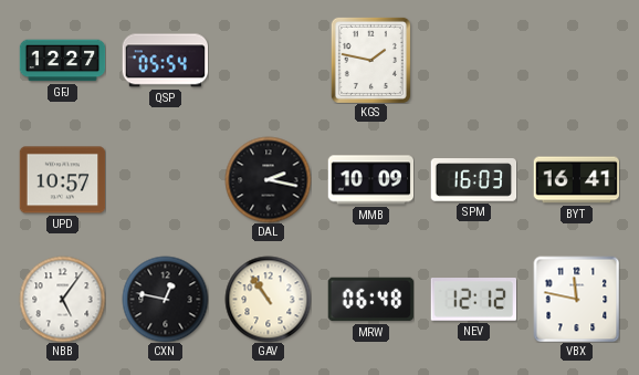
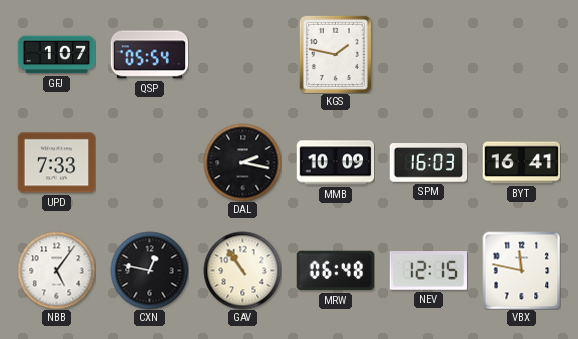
GFJ: 12:27 -> 1:07
UPD: 10:57 -> 7:33
NEV: 12:12 -> 12:15
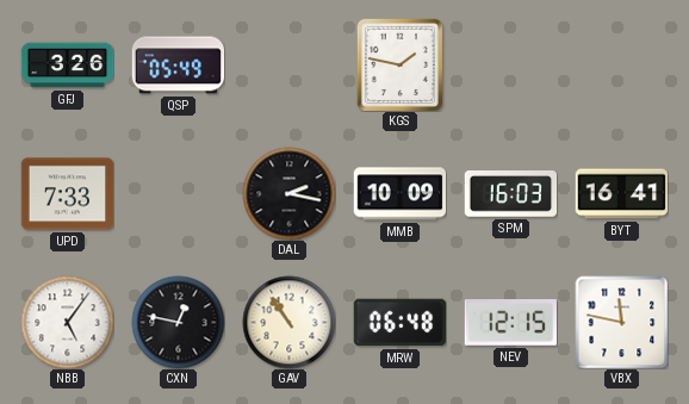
GFJ: 1:07 -> 3:26
QSP: 05:54 -> 05:49
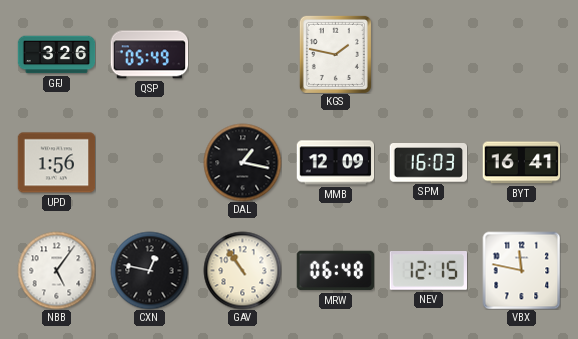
UPD: 7:33 -> 1:56
DAL: 2:17 -> 1:17
MMB: 10:09 -> 12:09
